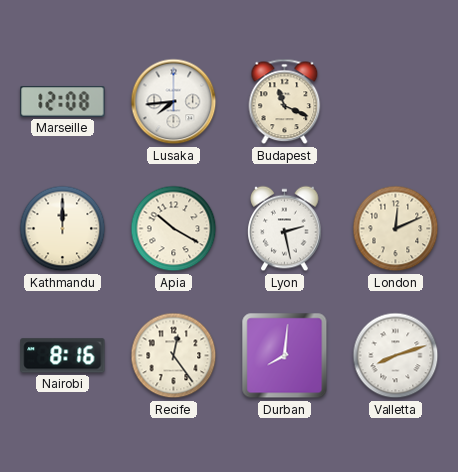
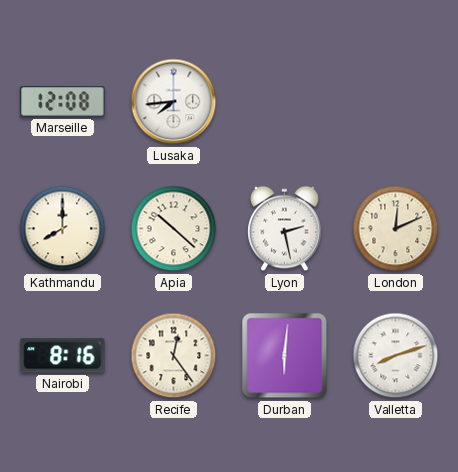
Budapest: 11:19 -> none
Kathmandu: 12:00 -> 8:00
Apia: 10:20 -> 10:22
Durban: 8:01 -> 6:01
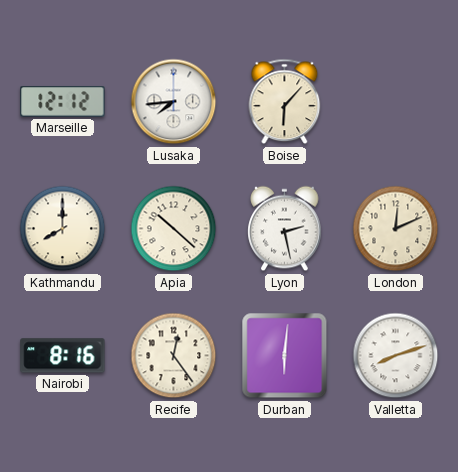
Marseille: 12:08 -> 12:12
Boise: none -> 6:07
